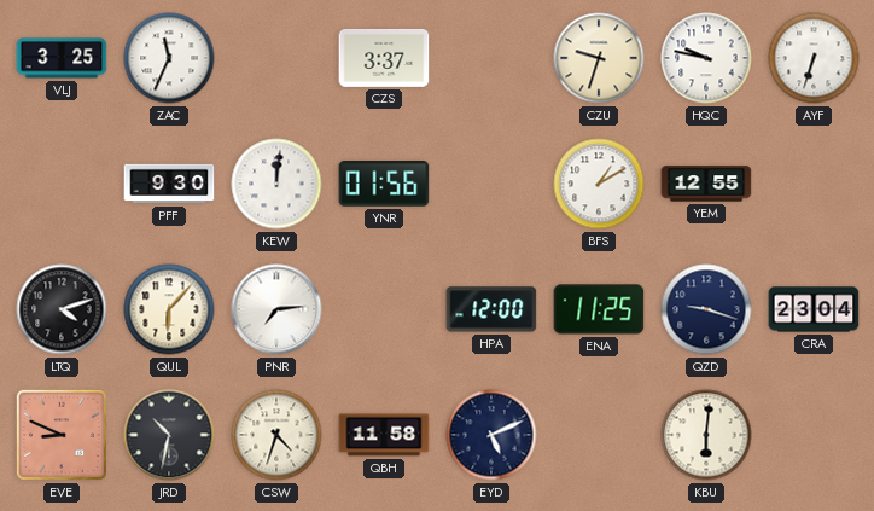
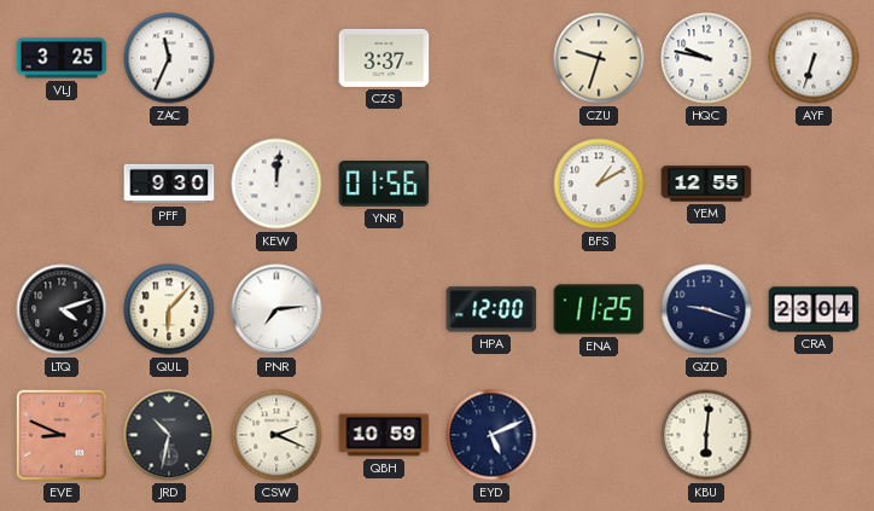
CSW: 4:33 -> 2:19
QBH: 11:58 -> 10:59
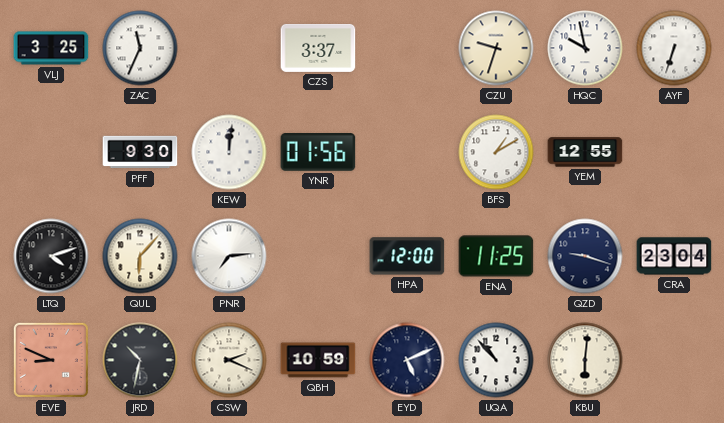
HQC: 9:47 -> 9:58
UQA: none -> 10:53
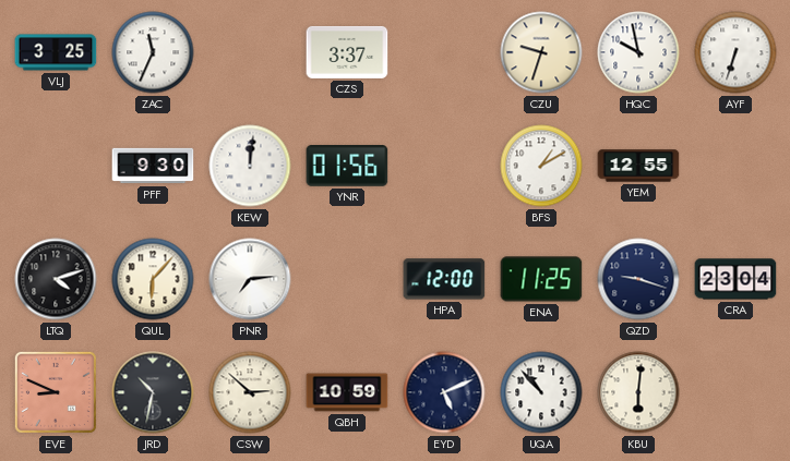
CSW: 2:19 -> 2:52
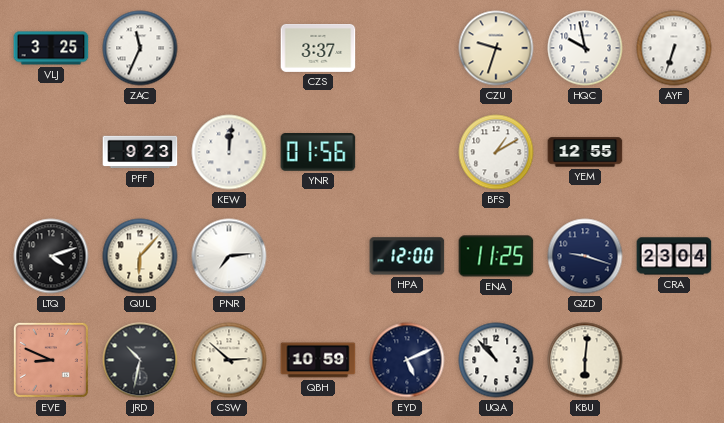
PFF: 9:30 -> 9:23
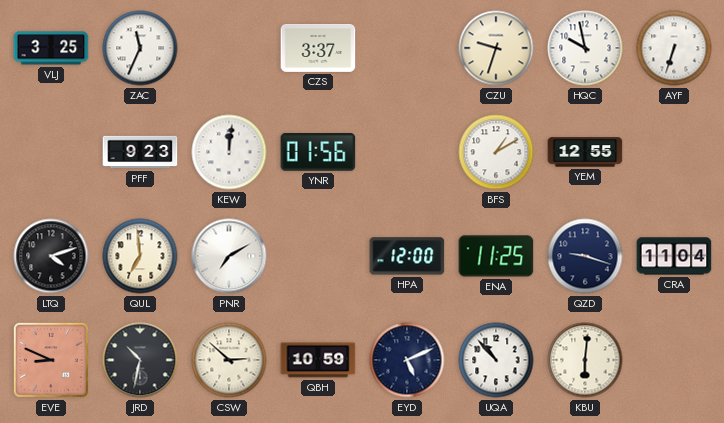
QUL: 6:07 -> 6:59
PNR: 7:14 -> 7:10
CRA: 23:04 -> 11:04
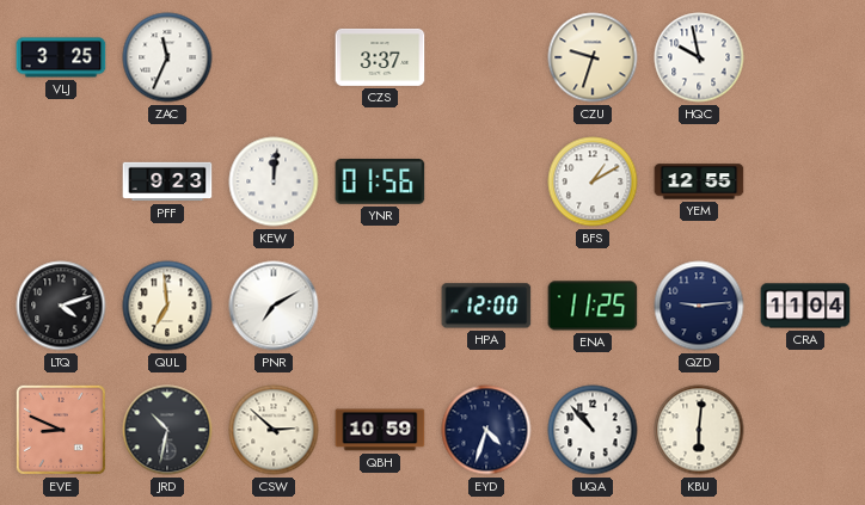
AYF: 6:33 -> none
QZD: 9:18 -> 9:14
EYD: 5:11 -> 4:33
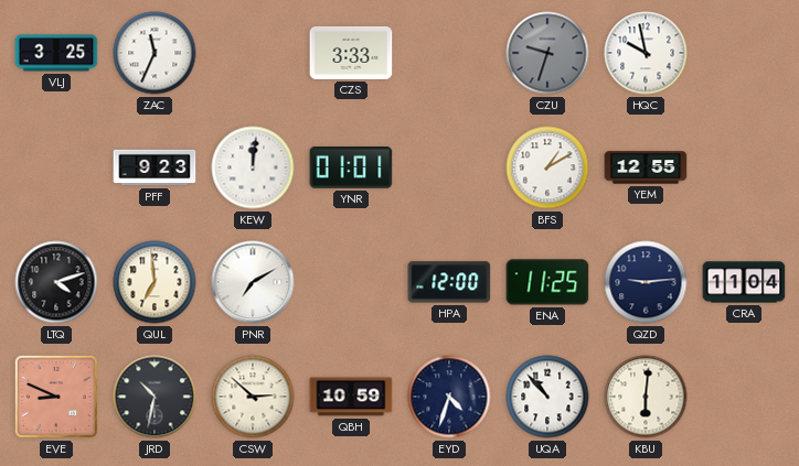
CZS: 3:37 -> 3:33
CZU dial: cream -> grey
YNR: 01:56 -> 01:01
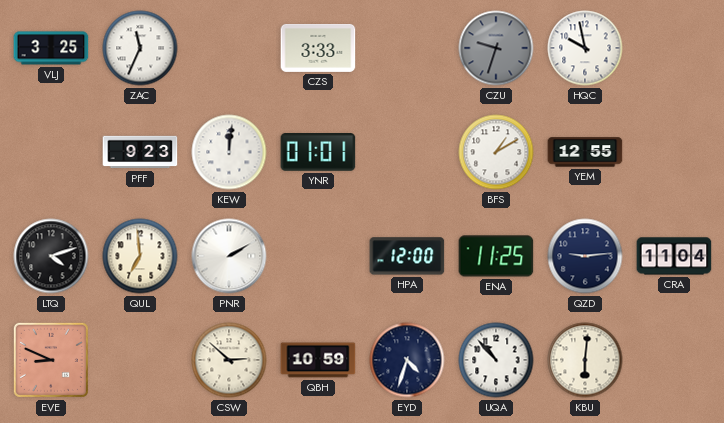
PNR: 7:10 -> 2:10
JRD: 10:32 -> none
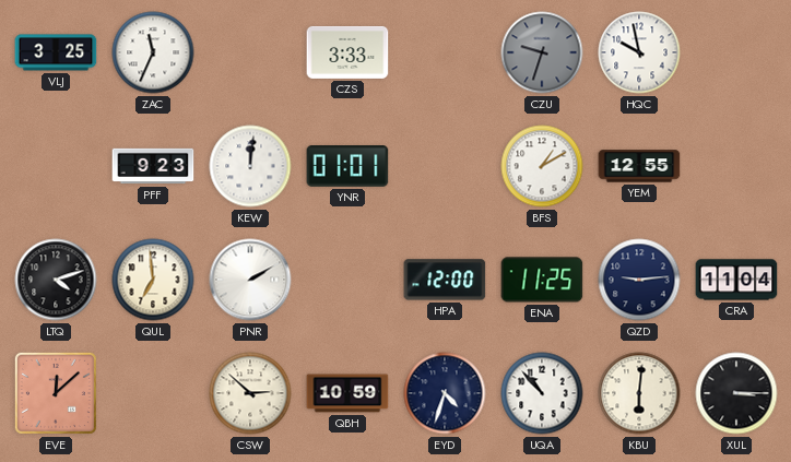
EVE: 8:49 -> 12:08
XUL: none -> 3:15
